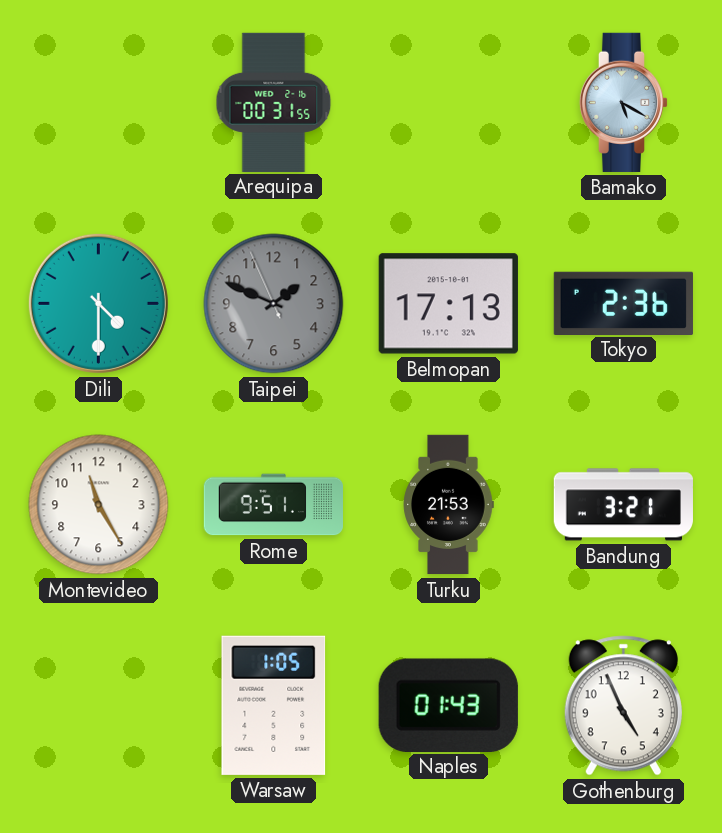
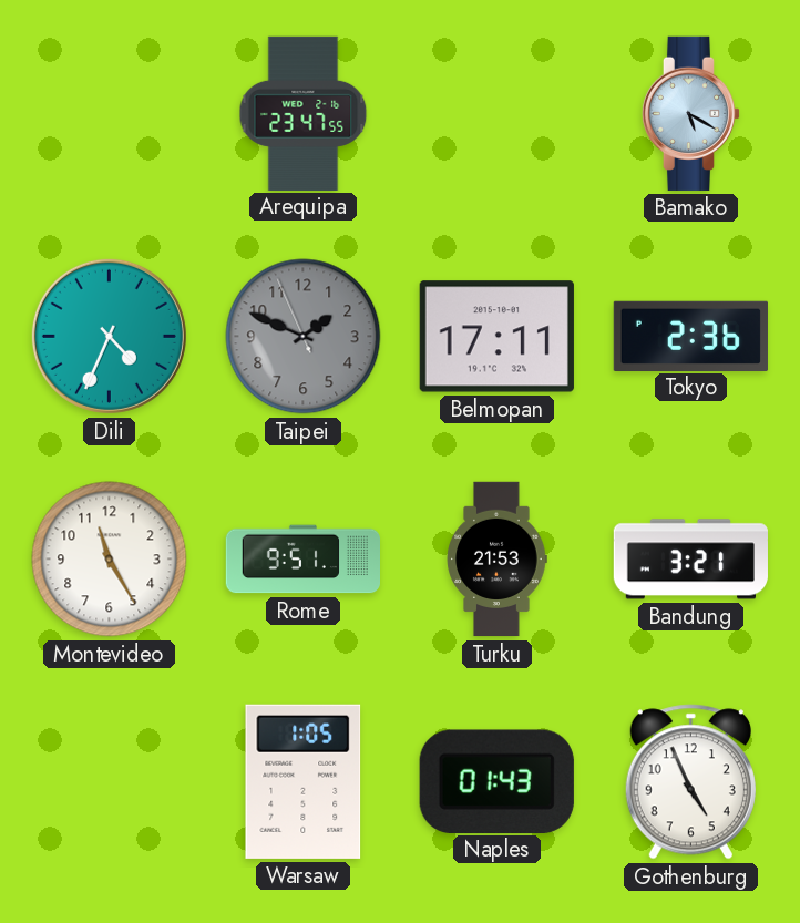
Arequipa: 00:31 -> 23:47
Dili: 4:30 -> 4:34
Belmopan: 17:13 -> 17:11
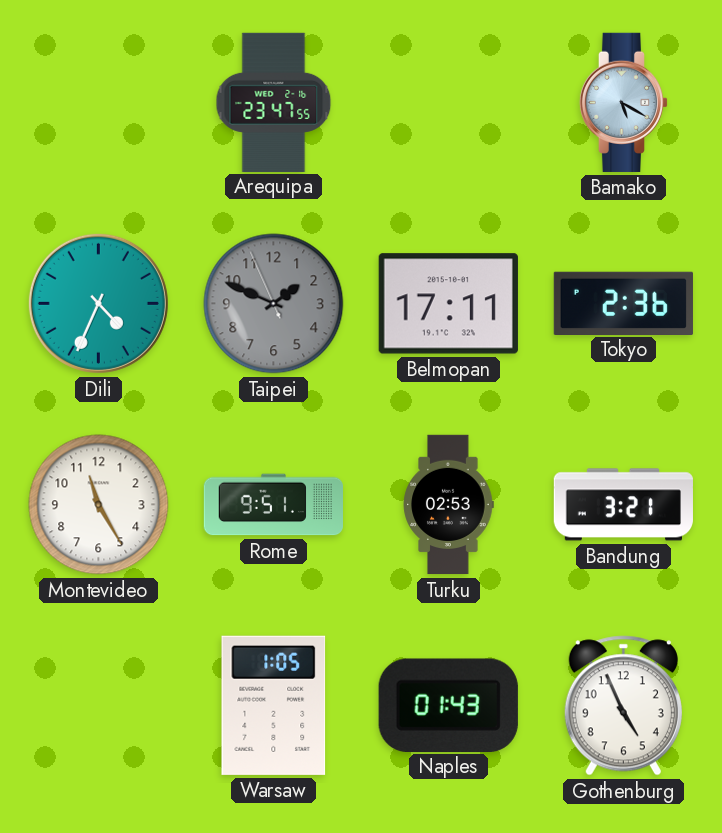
Turku: 21:53 -> 02:53
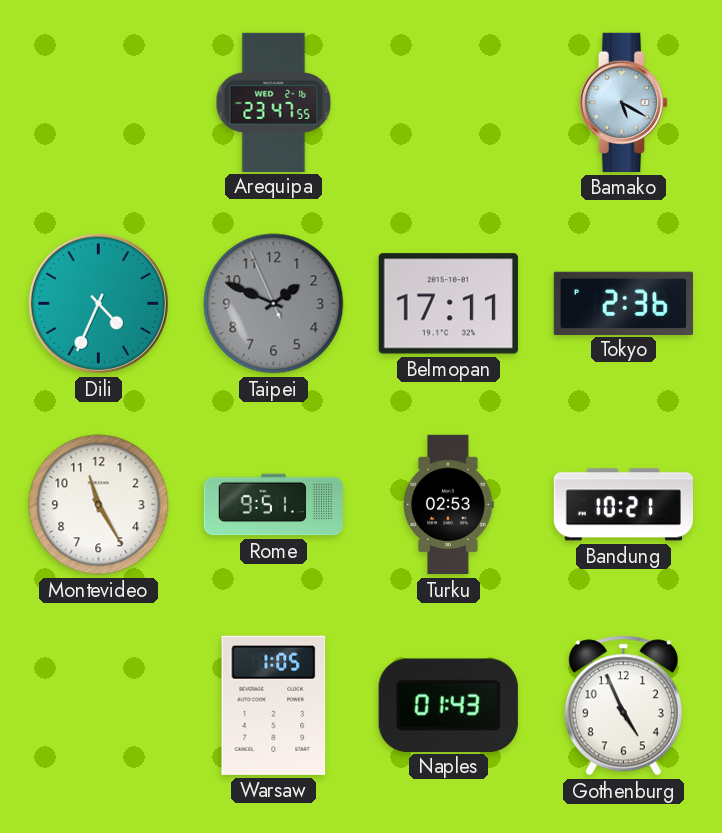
Bandung: 3:21 -> 10:21
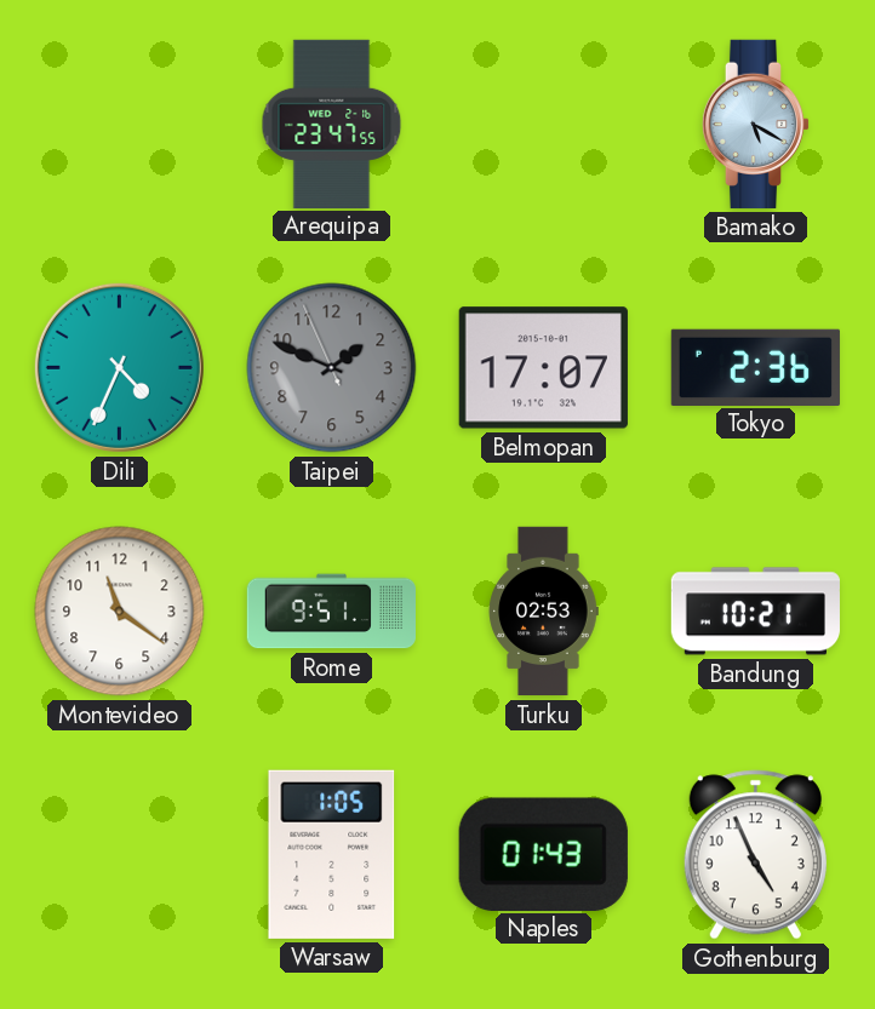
Belmopan: 17:11 -> 17:07
Montevideo: 11:25 -> 11:21
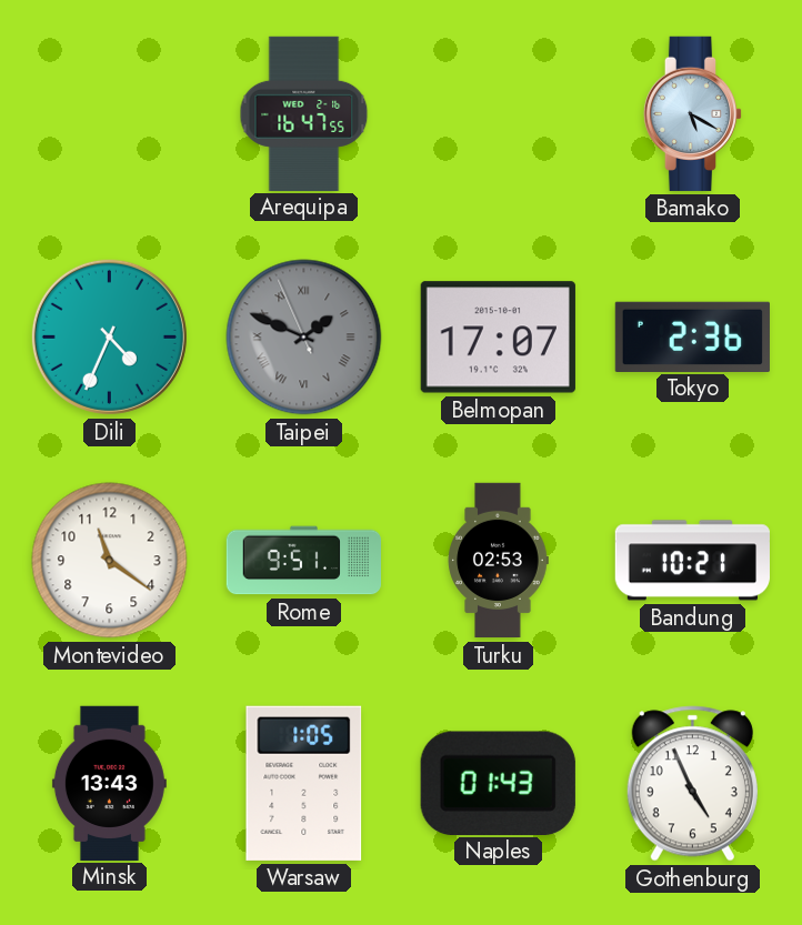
Arequipa: 23:47 -> 16:47
Taipei numerals: Arabic -> Roman
Minsk: none -> 13:43
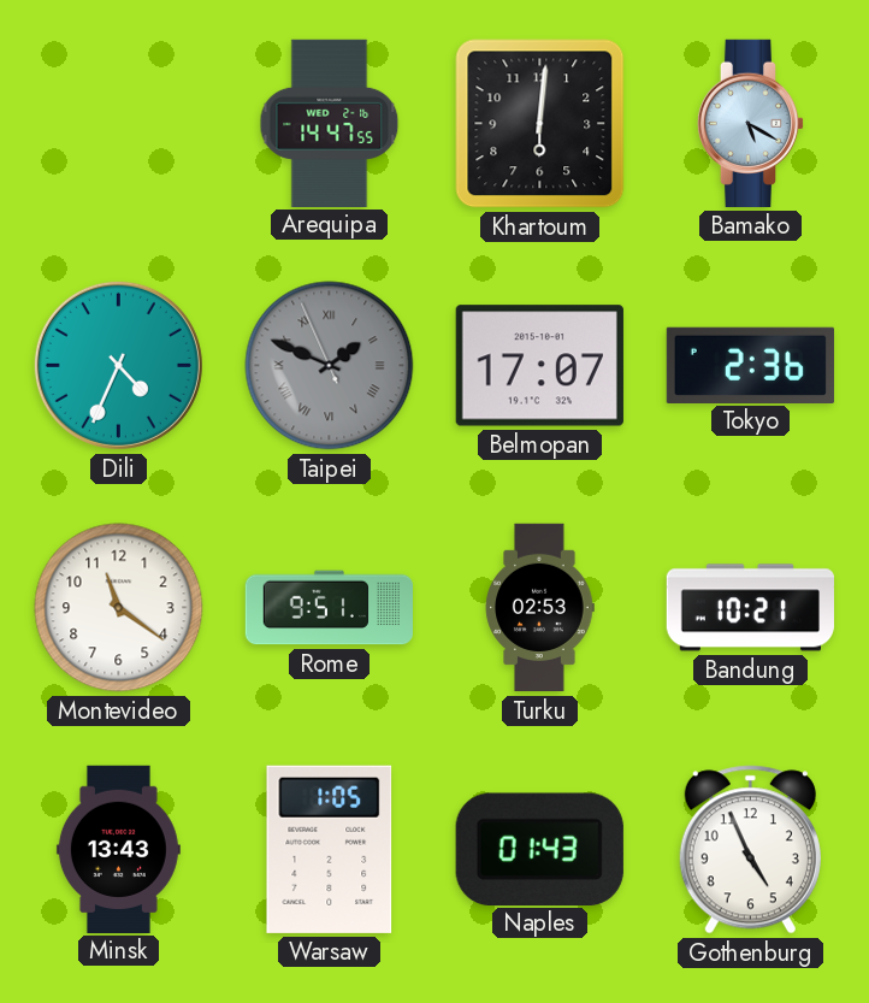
Arequipa: 16:47 -> 14:47
Khartoum: none -> 6:01
